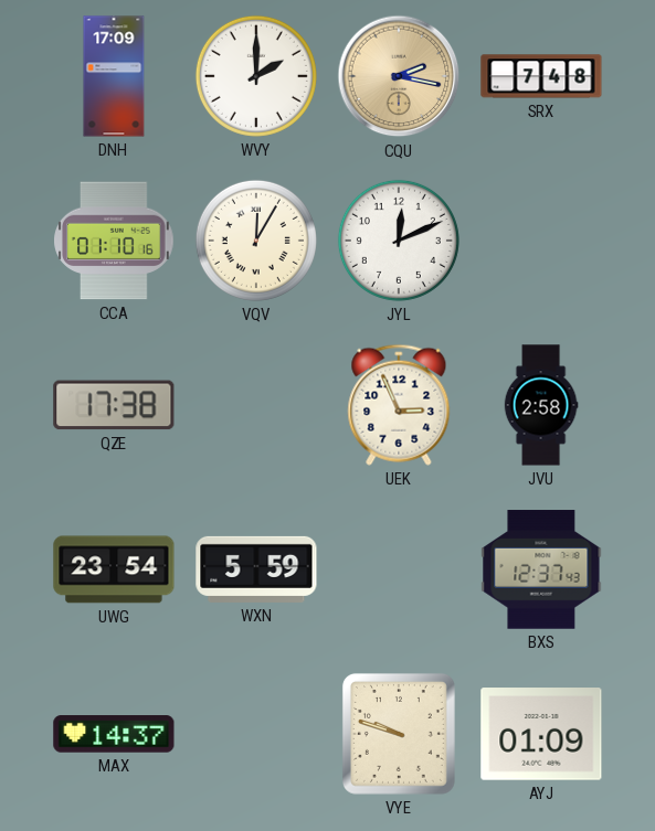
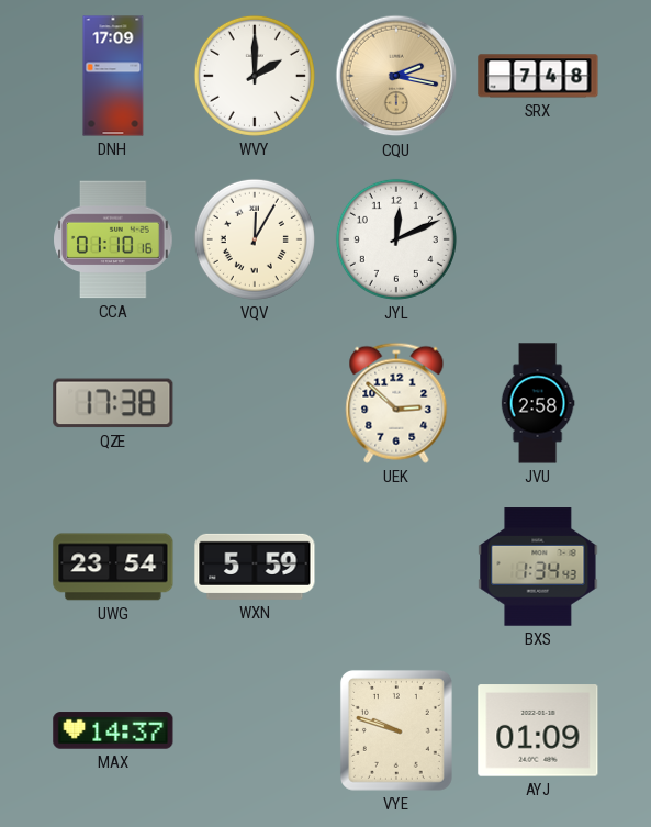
UEK: 2:56 -> 2:52
BXS: 12:37 -> 1:34
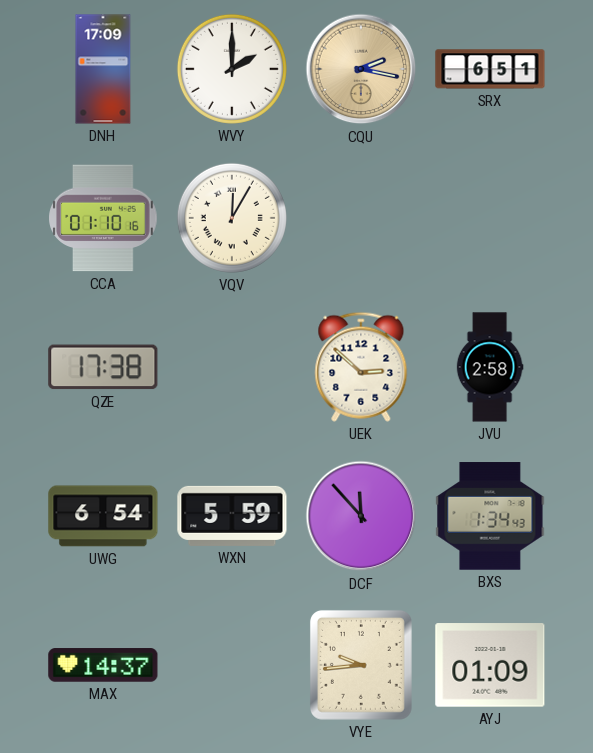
SRX: 7:48 -> 6:51
JYL: 12:11 -> none
UWG: 23:54 -> 6:54
DCF: none -> 11:53
VYE: 9:48 -> 9:44
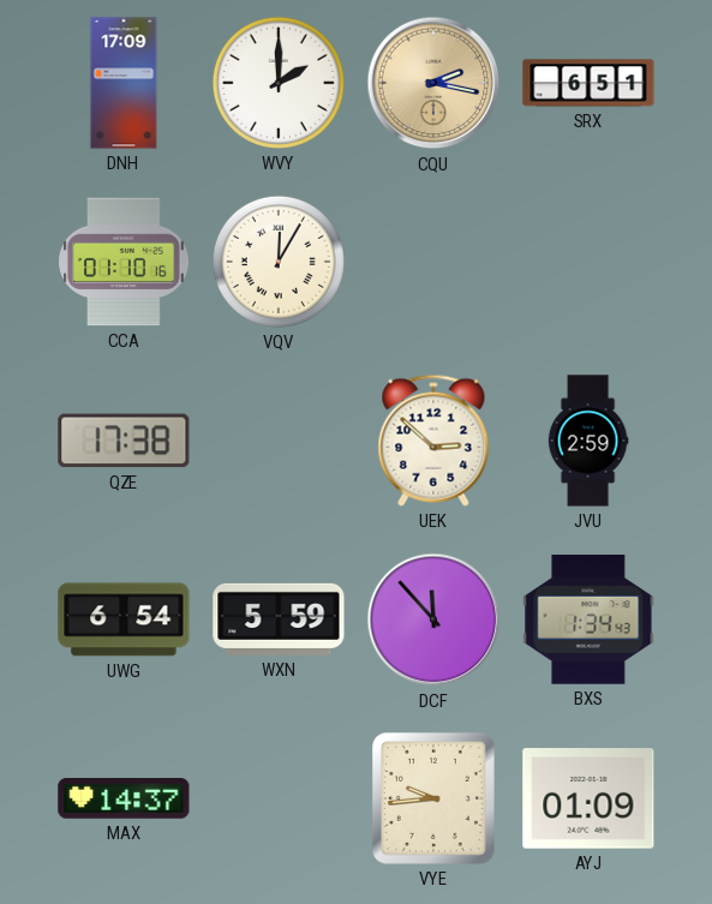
JVU: 2:58 -> 2:59
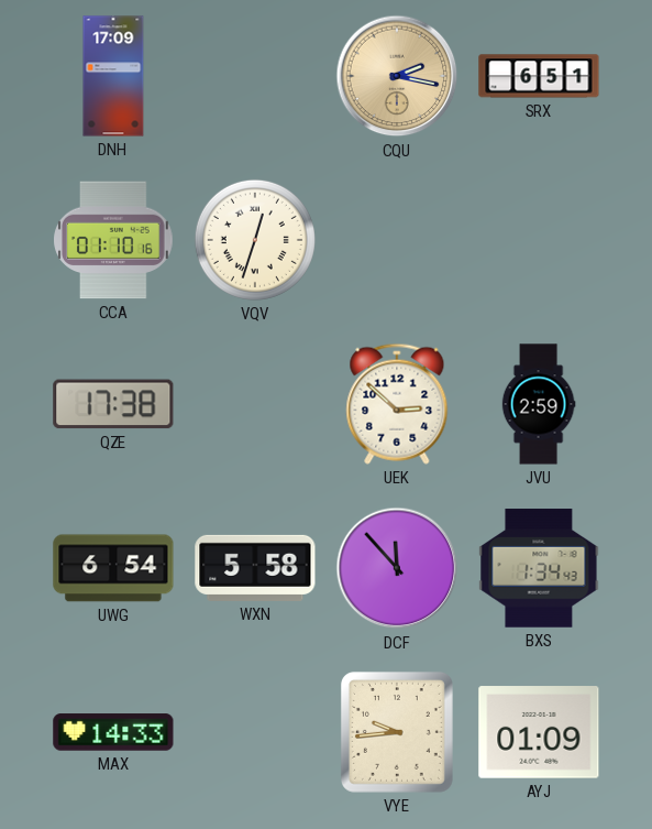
WVY: 2:00 -> none
VQV: 12:05 -> 12:33
WXN: 5:59 -> 5:58
MAX: 14:37 -> 14:33
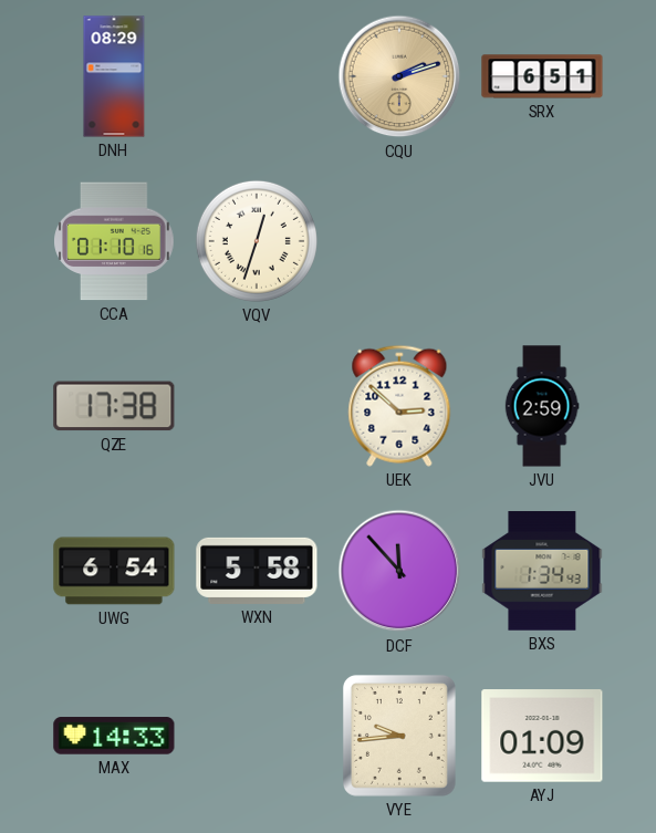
DNH: 17:09 -> 08:29
CQU: 2:17 -> 2:12
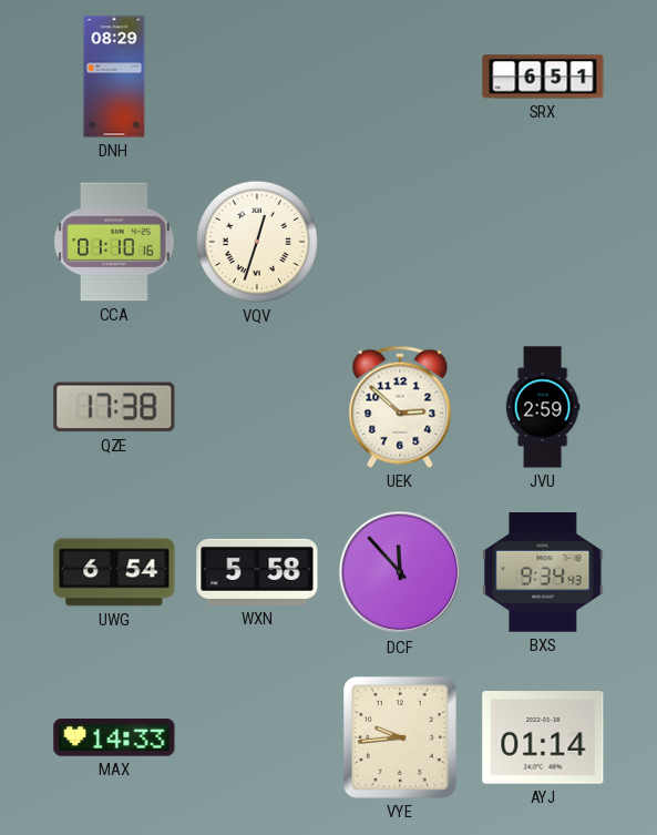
CQU: 2:12 -> none
BXS: 1:34 -> 9:34
AYJ: 01:09 -> 01:14
